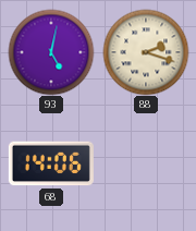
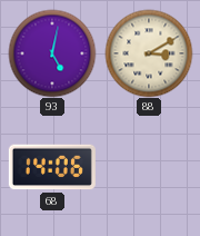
88: 2:18 -> 3:10
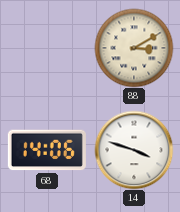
93: 5:02 -> none
14: none -> 3:48
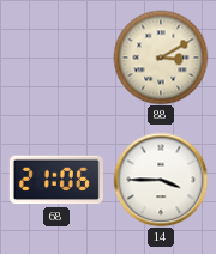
68: 14:06 -> 21:06
14: 3:48 -> 3:45
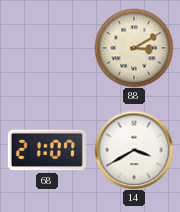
68: 21:06 -> 21:07
14: 3:45 -> 3:40
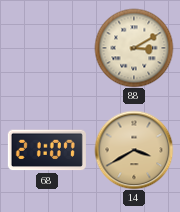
14 dial: white -> champagne
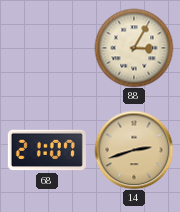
88: 3:10 -> 3:05
14: 3:40 -> 2:42
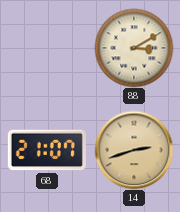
88: 3:05 -> 3:10
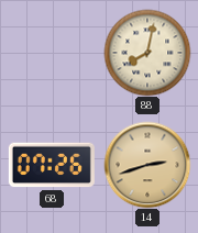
88: 3:10 -> 8:02
68: 21:07 -> 07:26
